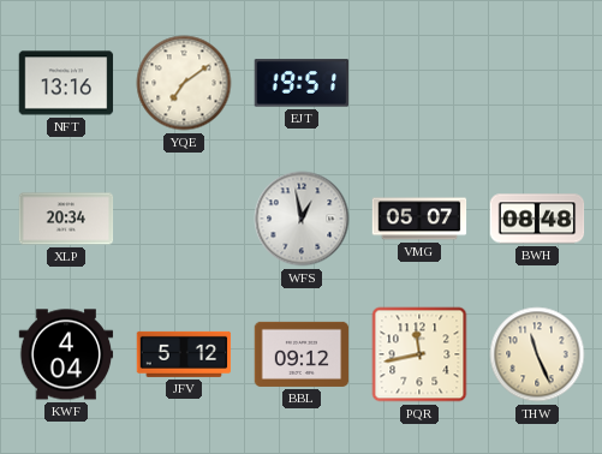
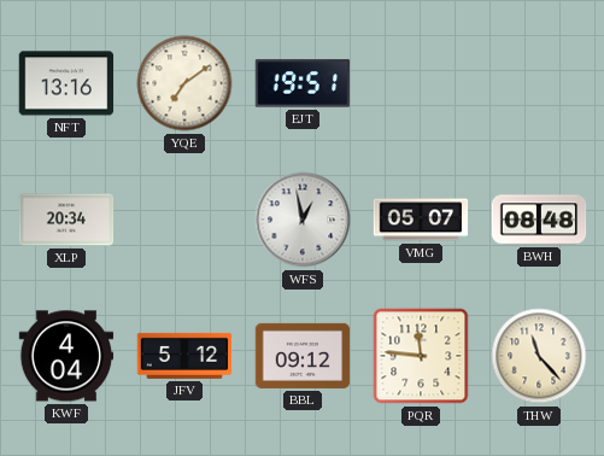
PQR: 11:43 -> 11:46
THW: 11:26 -> 11:23
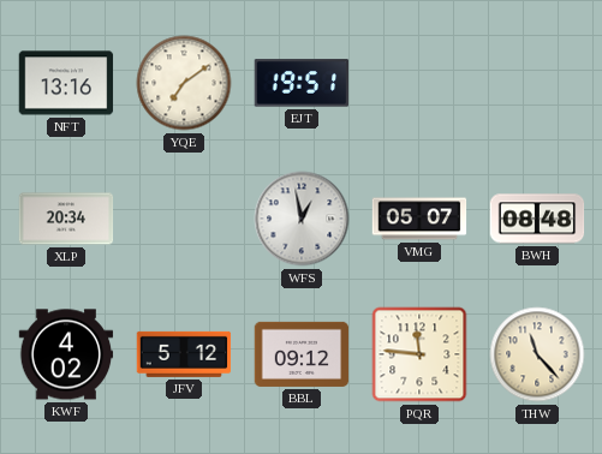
KWF: 4:04 -> 4:02
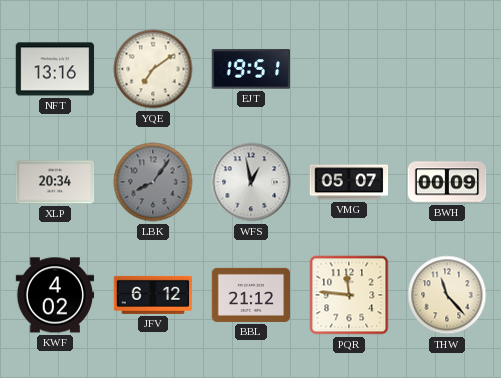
LBK: none -> 8:06
BWH: 08:48 -> 00:09
JFV: 5:12 -> 6:12
BBL: 09:12 -> 21:12
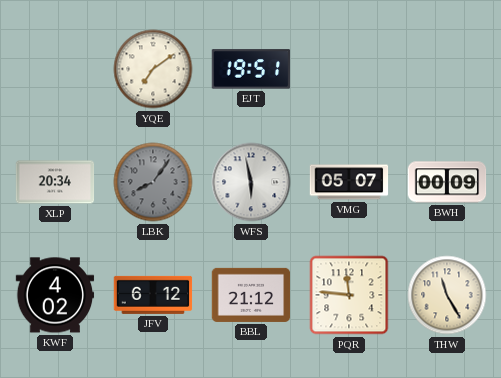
NFT: 13:16 -> none
WFS: 12:58 -> 5:58
THW: 11:23 -> 11:25
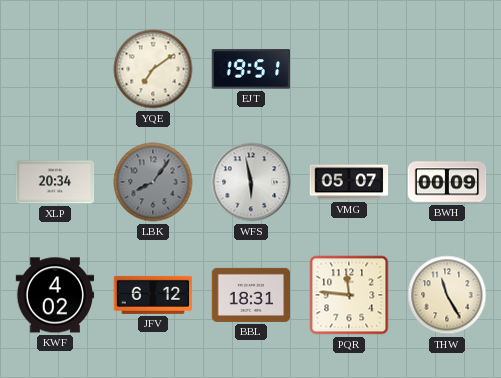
BBL: 21:12 -> 18:31
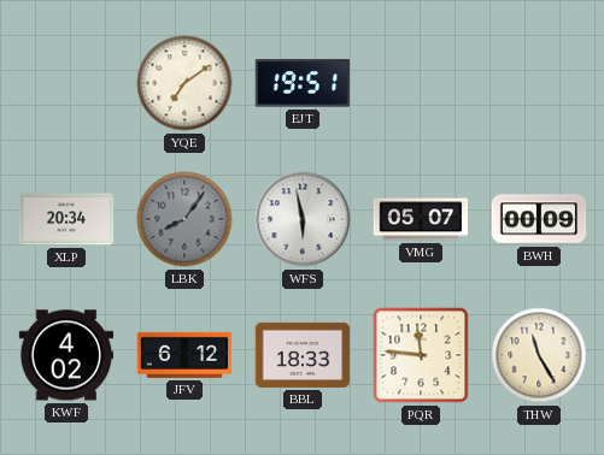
BBL: 18:31 -> 18:33
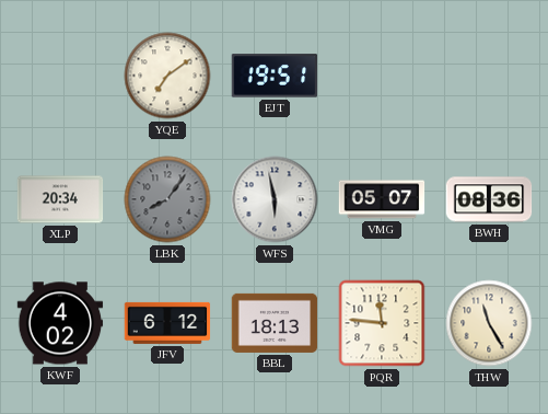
BWH: 00:09 -> 08:36
BBL: 18:33 -> 18:13
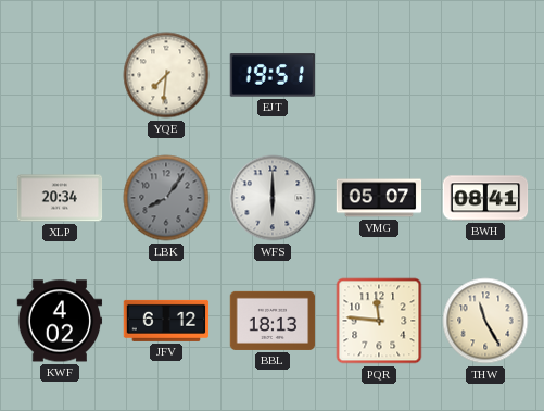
YQE: 7:09 -> 7:31
WFS: 5:58 -> 6:00
BWH: 08:36 -> 08:41
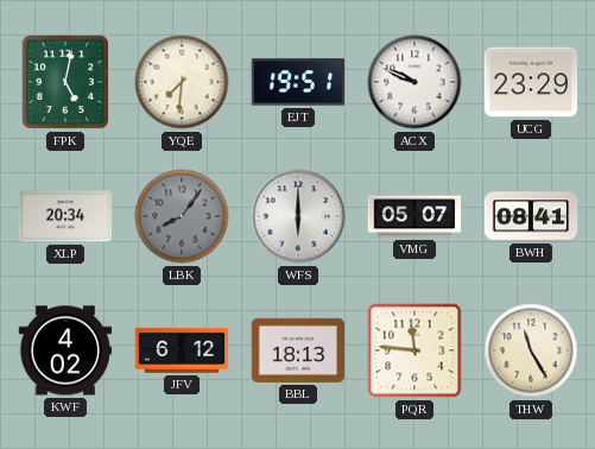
FPK: none -> 5:02
ACX: none -> 9:49
UCG: none -> 23:29
